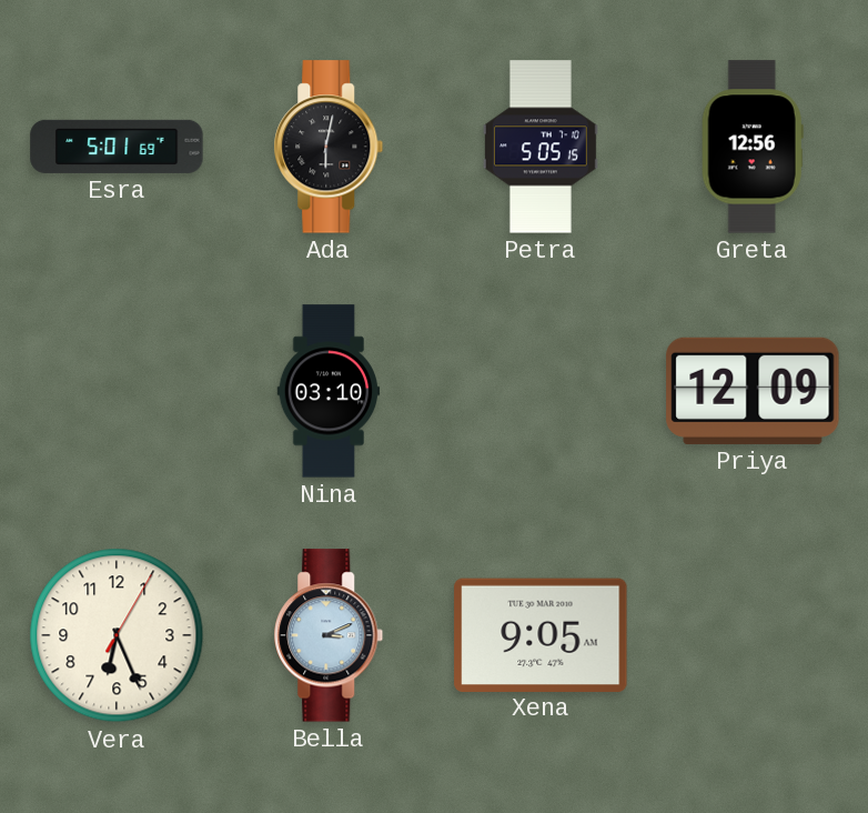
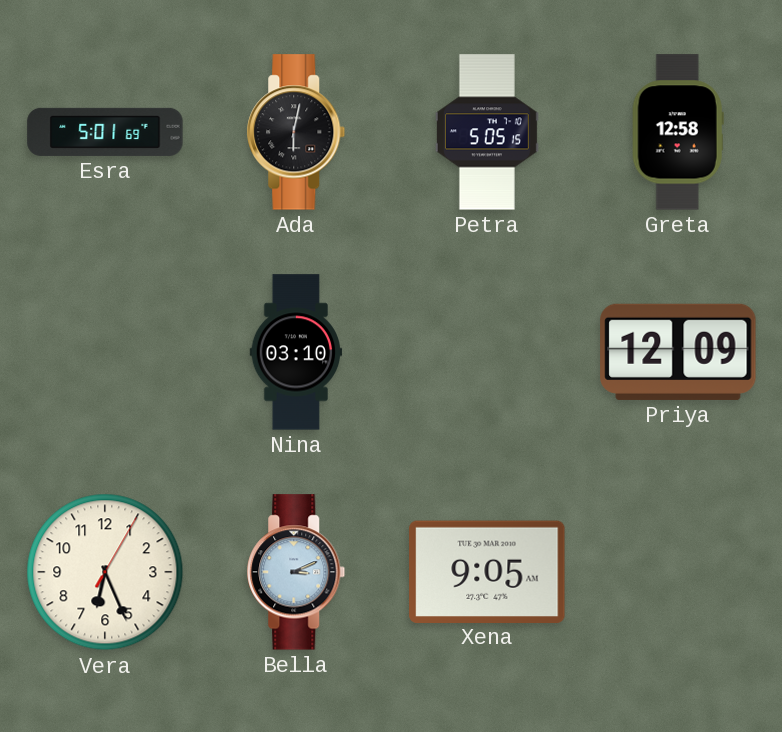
Greta: 12:56 -> 12:58
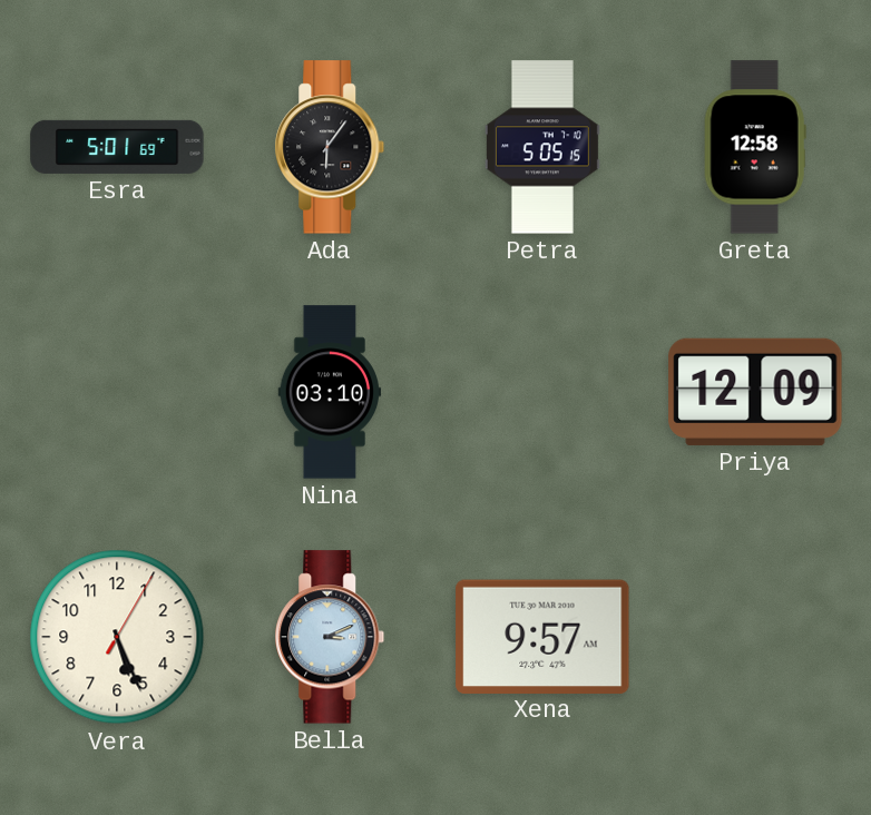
Ada: 6:02 -> 6:06
Vera: 6:26 -> 5:26
Xena: 9:05 -> 9:57
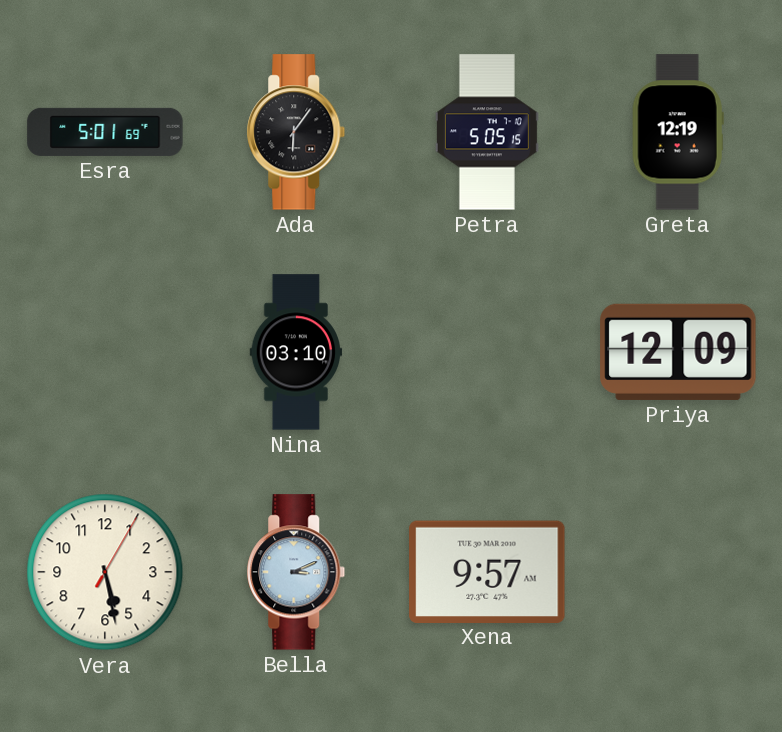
Greta: 12:58 -> 12:19
Vera: 5:26 -> 5:28
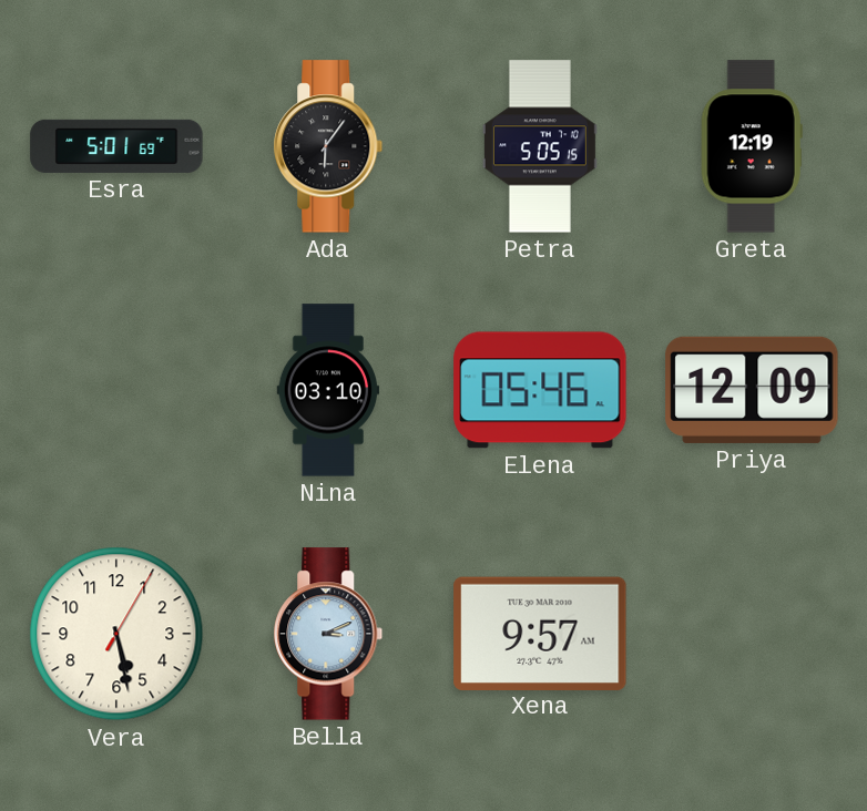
Elena: none -> 05:46
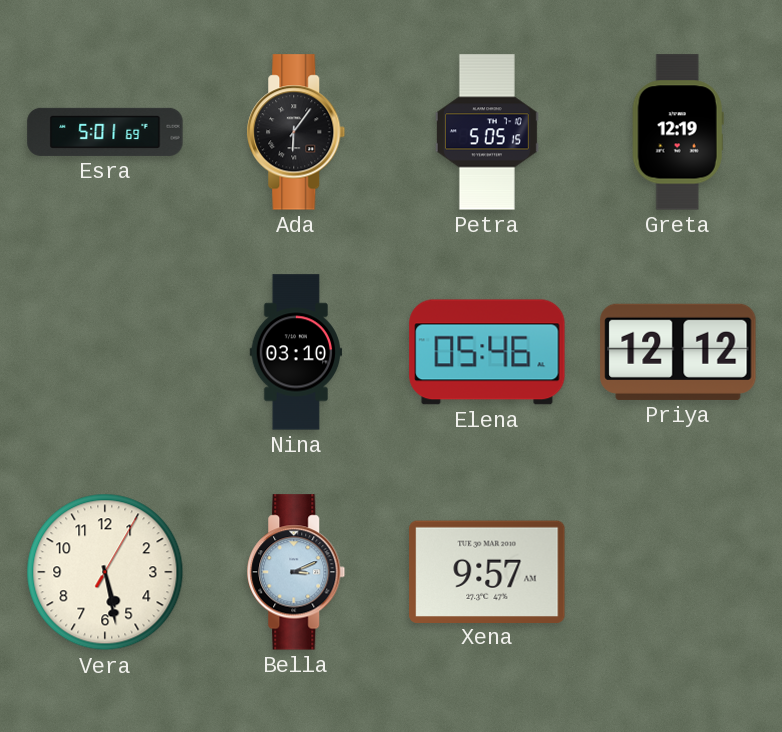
Priya: 12:09 -> 12:12
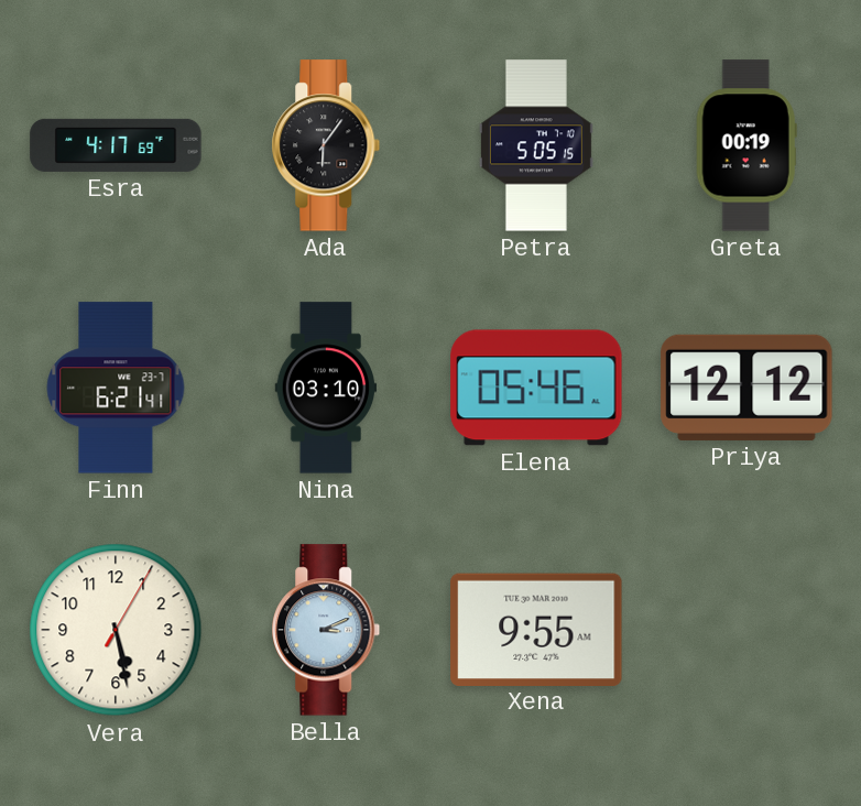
Esra: 5:01 -> 4:17
Greta: 12:19 -> 00:19
Finn: none -> 6:21
Xena: 9:57 -> 9:55
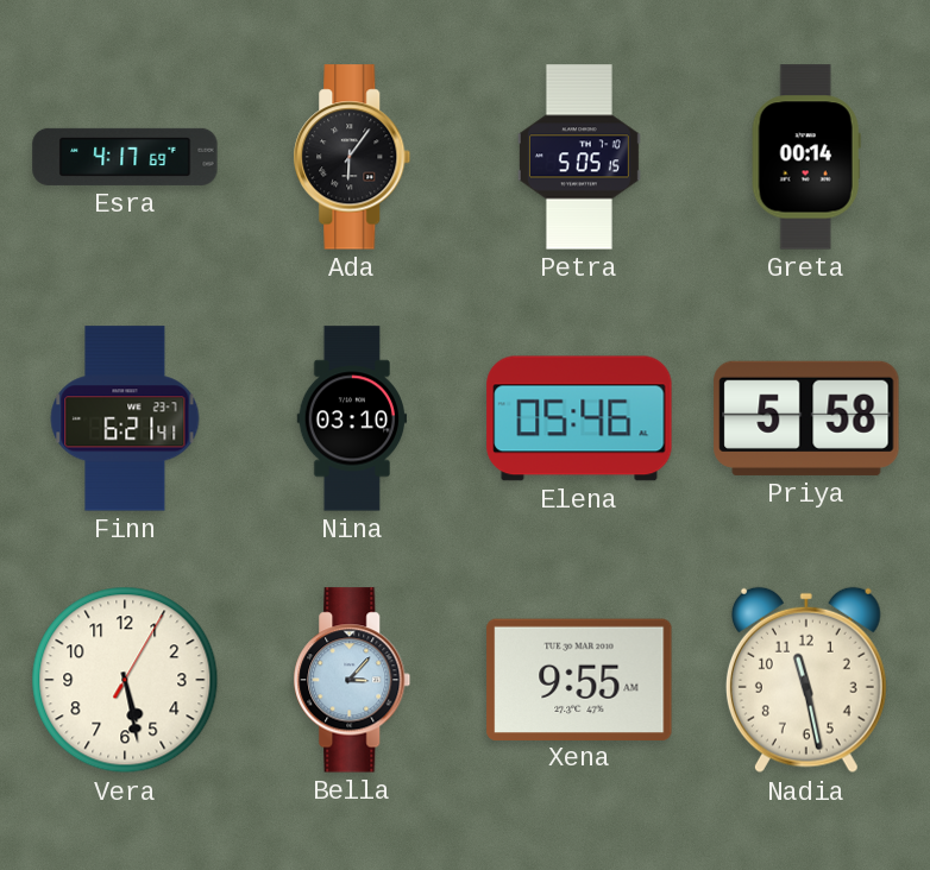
Greta: 00:19 -> 00:14
Priya: 12:12 -> 5:58
Bella: 3:11 -> 3:07
Nadia: none -> 11:28
